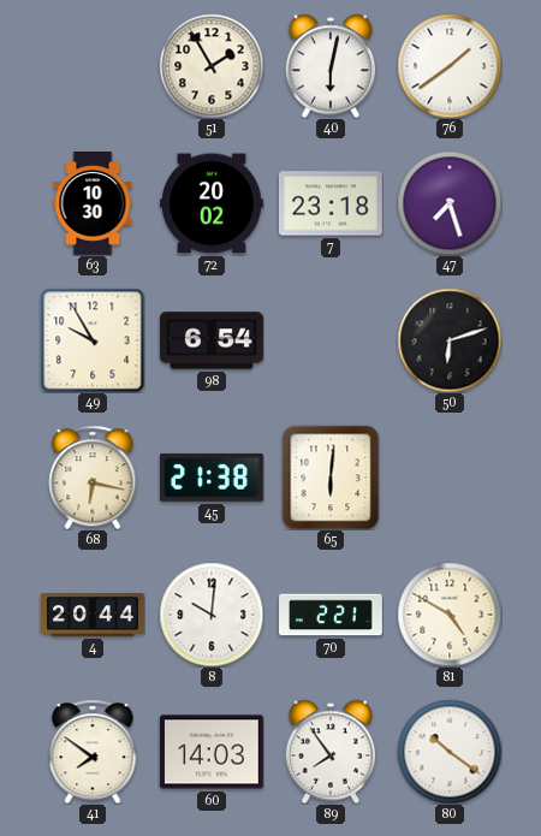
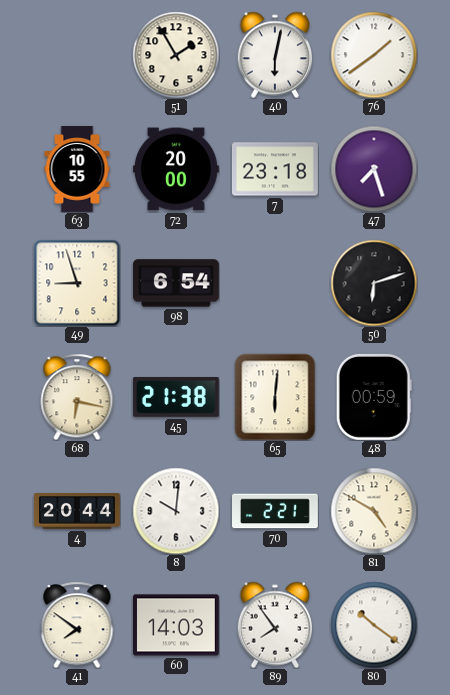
63: 10:30 -> 10:55
72: 20:02 -> 20:00
49: 9:55 -> 8:57
48: none -> 00:59
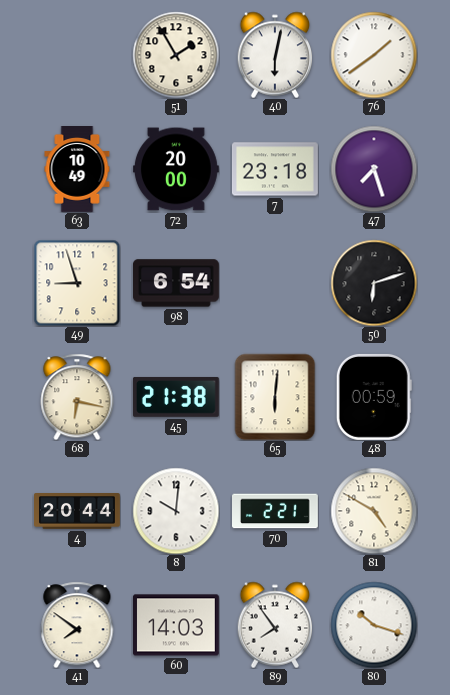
63: 10:55 -> 10:49
80: 10:21 -> 10:18
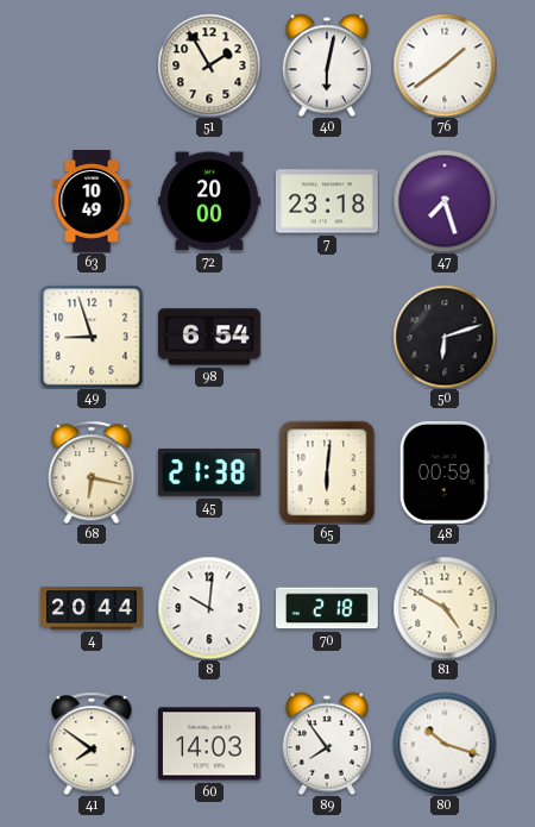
70: 2:21 -> 2:18
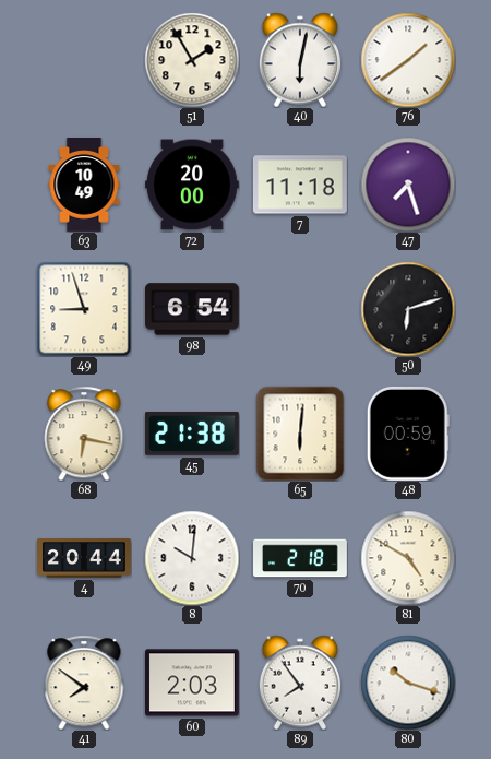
7: 23:18 -> 11:18
60: 14:03 -> 2:03
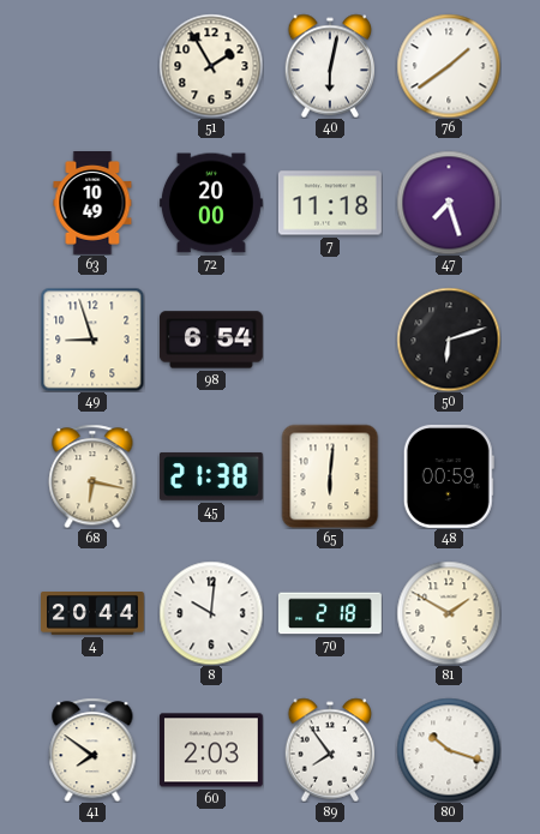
81: 4:50 -> 1:50
